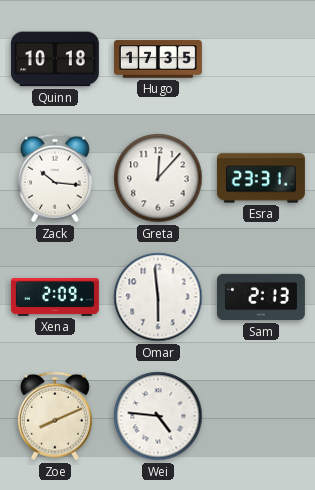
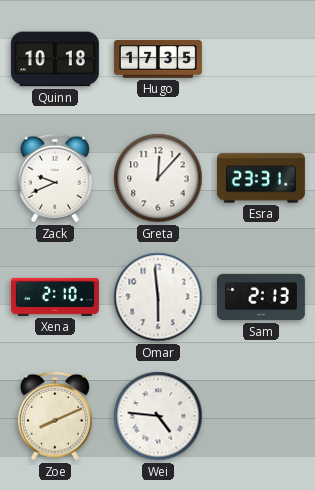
Zack: 10:16 -> 9:41
Xena: 2:09 -> 2:10
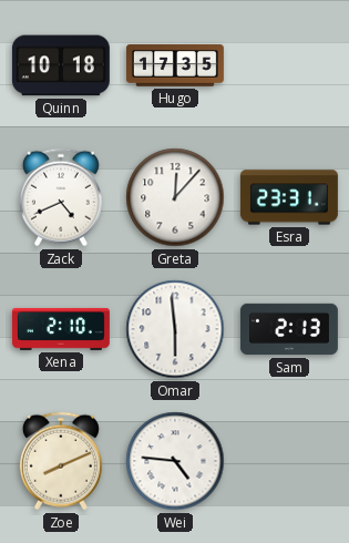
Zack: 9:41 -> 4:41
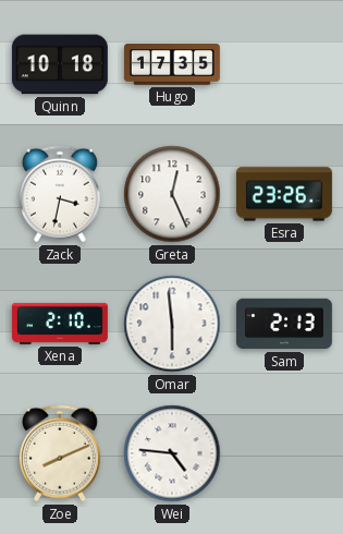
Zack: 4:41 -> 3:32
Greta: 12:07 -> 12:26
Esra: 23:31 -> 23:26
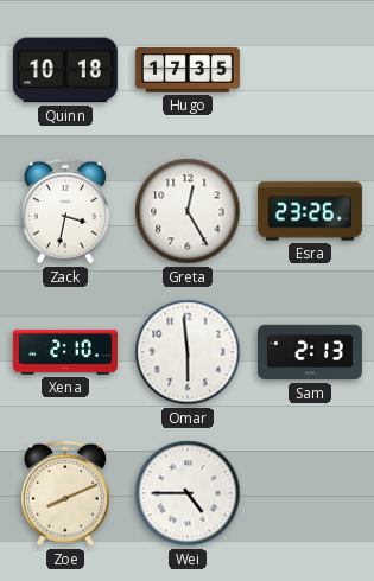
Greta: 12:26 -> 12:25
Wei: 4:46 -> 4:45
